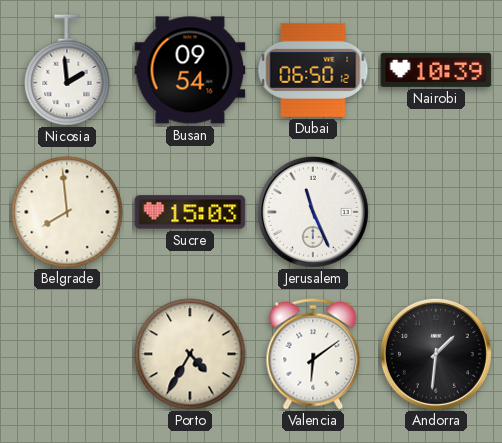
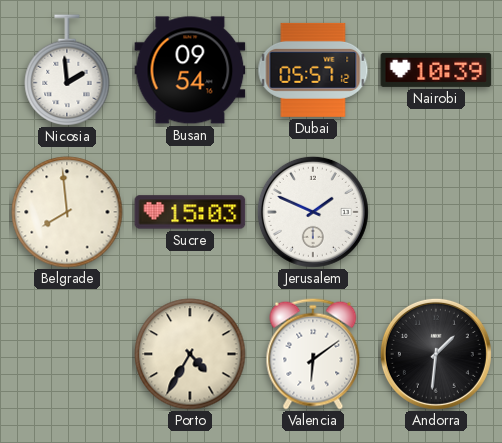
Dubai: 06:50 -> 05:57
Jerusalem: 11:26 -> 1:49
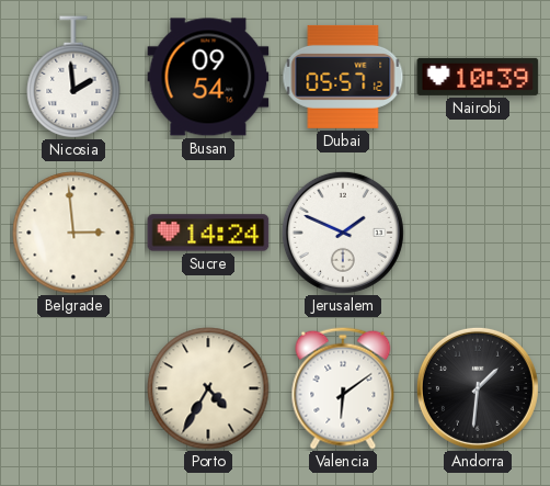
Belgrade: 7:59 -> 2:59
Sucre: 15:03 -> 14:24
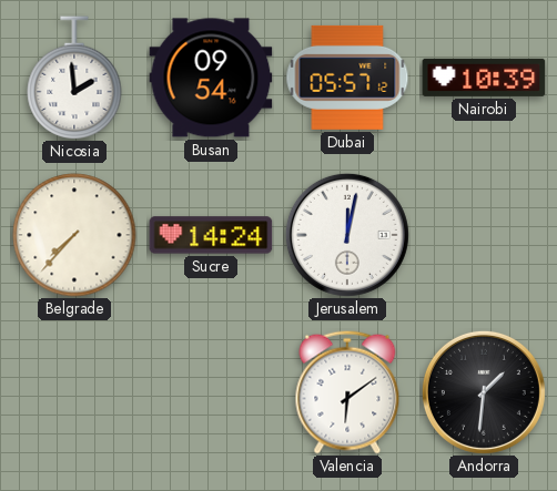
Belgrade: 2:59 -> 7:37
Jerusalem: 1:49 -> 12:02
Porto: 4:35 -> none
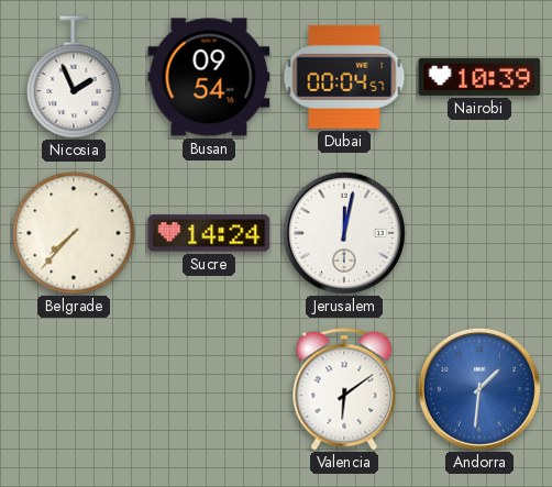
Nicosia: 1:59 -> 1:56
Dubai: 05:57 -> 00:04
Andorra dial: black -> blue
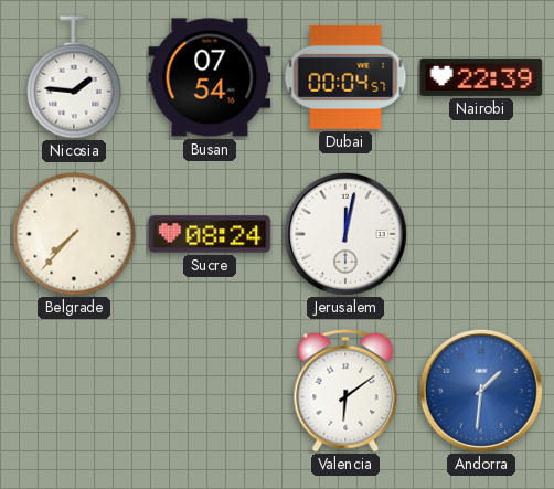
Nicosia: 1:56 -> 1:46
Busan: 09:54 -> 07:54
Nairobi: 10:39 -> 22:39
Sucre: 14:24 -> 08:24
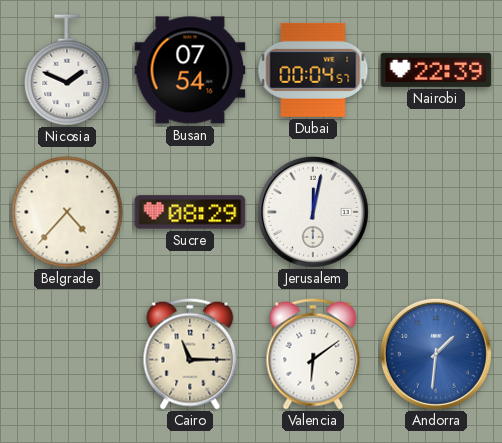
Nicosia: 1:46 -> 1:49
Belgrade: 7:37 -> 4:37
Sucre: 08:24 -> 08:29
Cairo: none -> 11:15
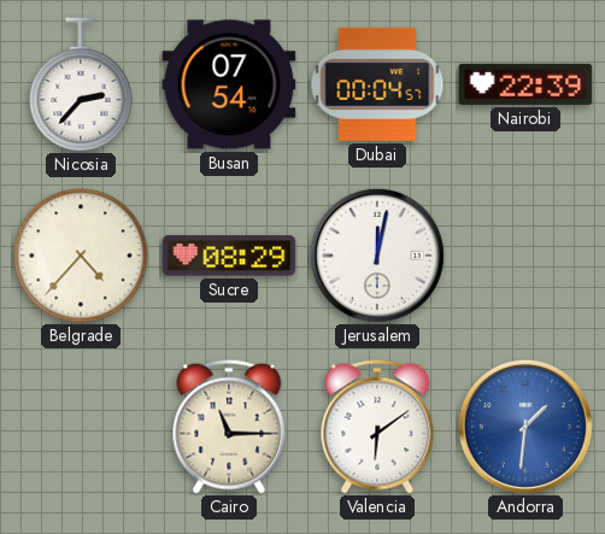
Nicosia: 1:49 -> 2:37
